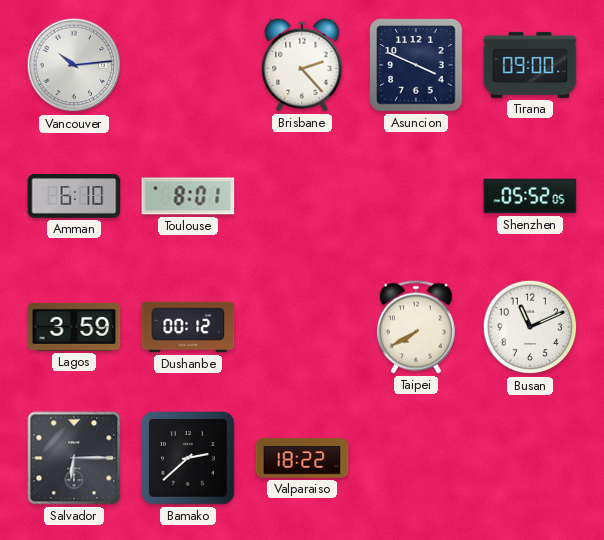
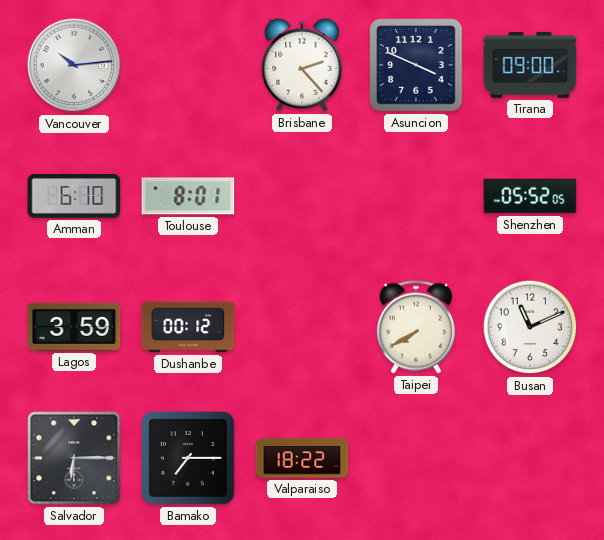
Bamako: 2:38 -> 7:15
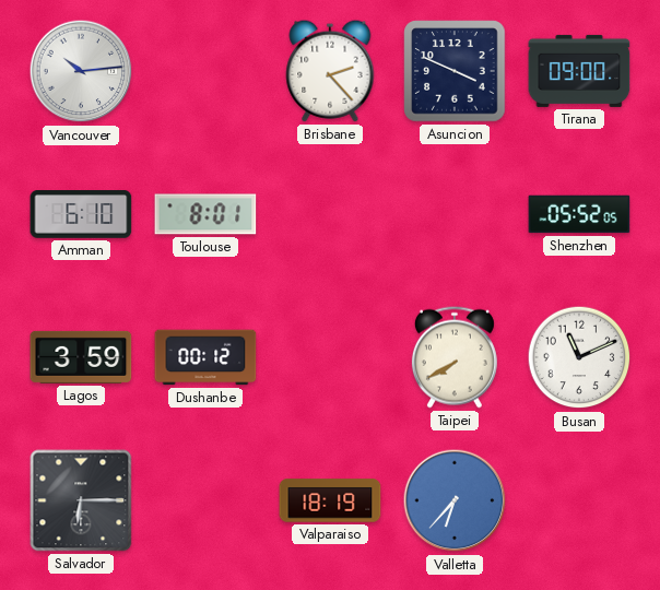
Bamako: 7:15 -> none
Valparaiso: 18:22 -> 18:19
Valletta: none -> 6:37
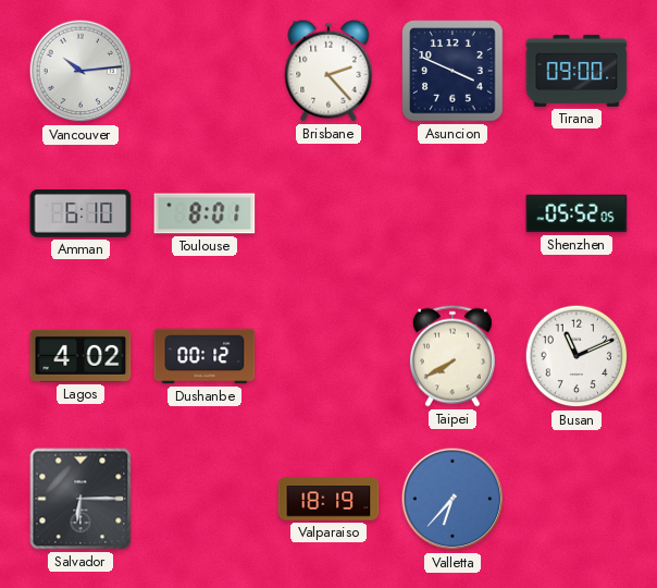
Lagos: 3:59 -> 4:02
